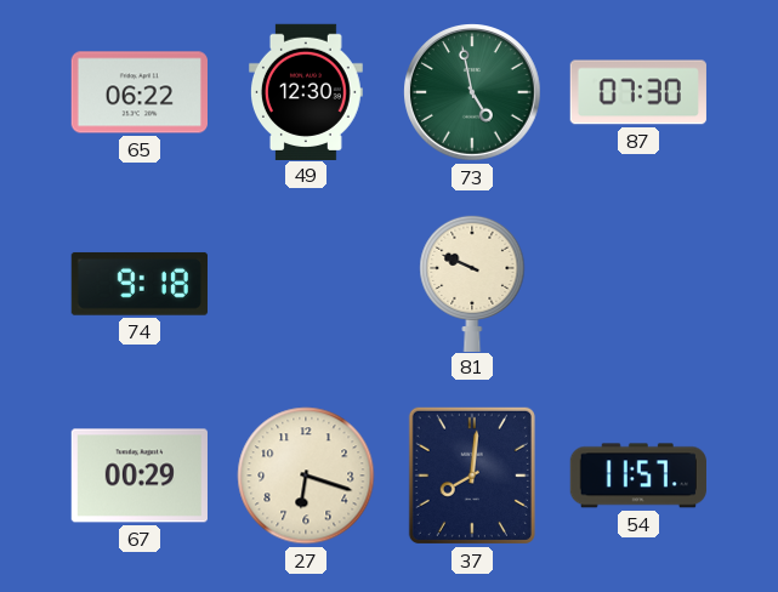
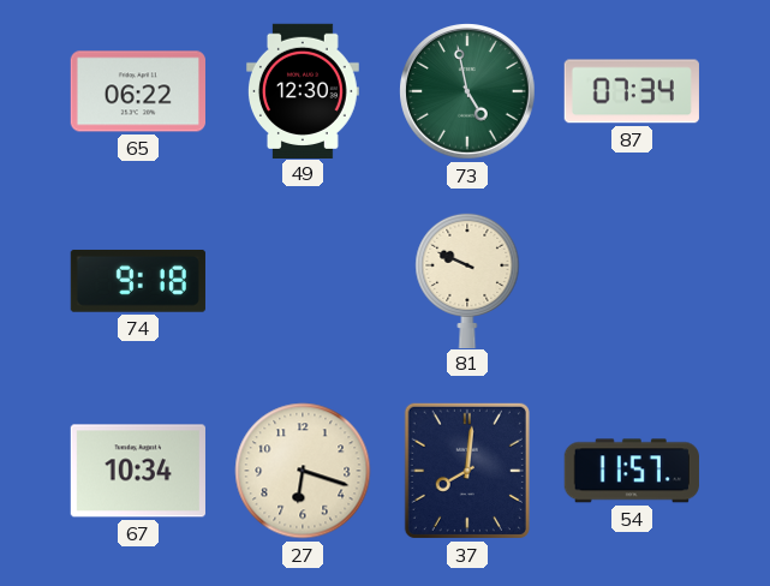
87: 07:30 -> 07:34
67: 00:29 -> 10:34
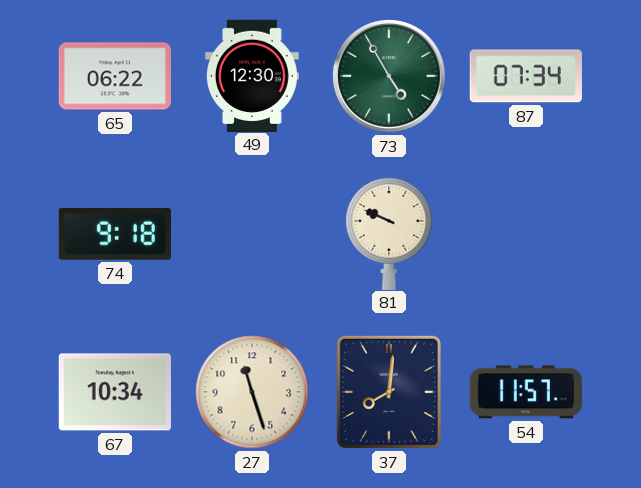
73: 4:58 -> 4:55
27: 6:18 -> 11:27
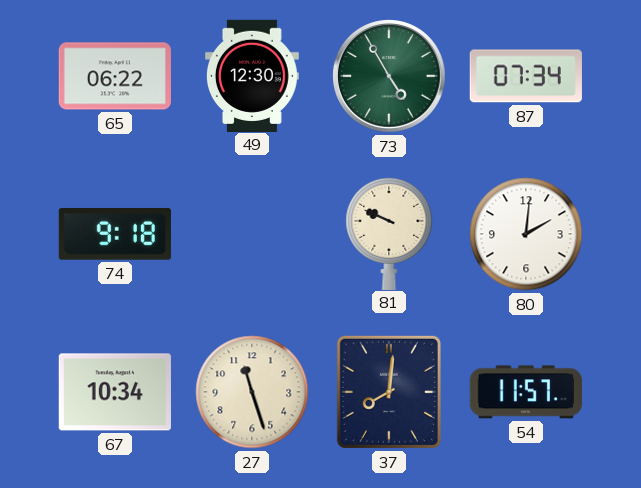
80: none -> 2:01
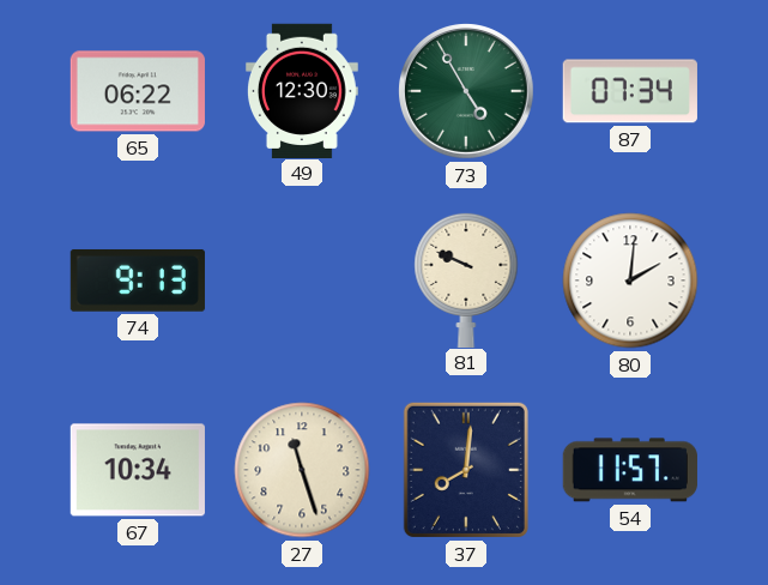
74: 9:18 -> 9:13
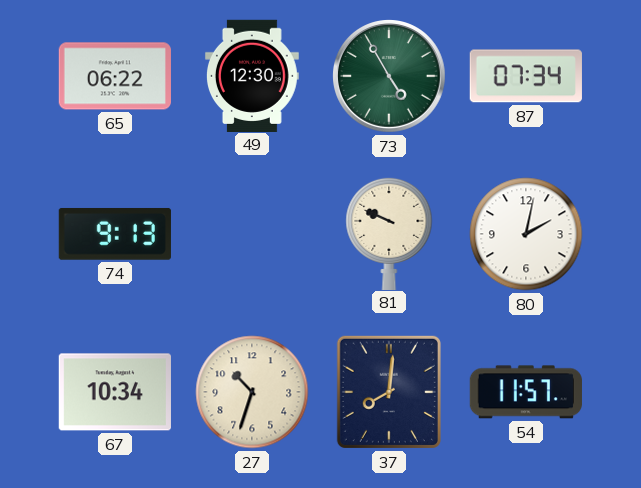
80: 2:01 -> 2:02
27: 11:27 -> 10:33
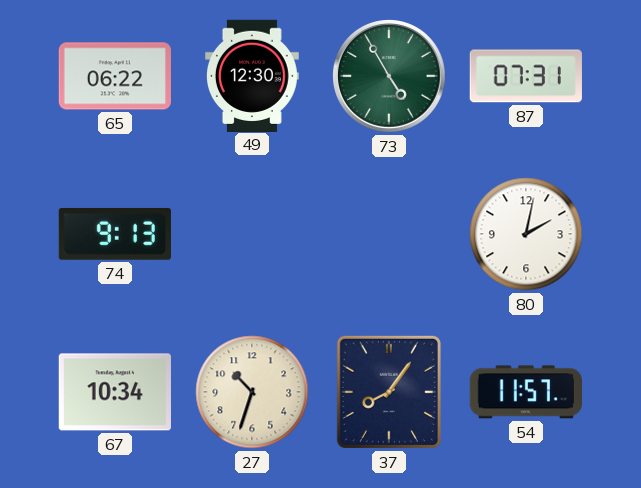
87: 07:34 -> 07:31
81: 9:49 -> none
37: 8:01 -> 8:06
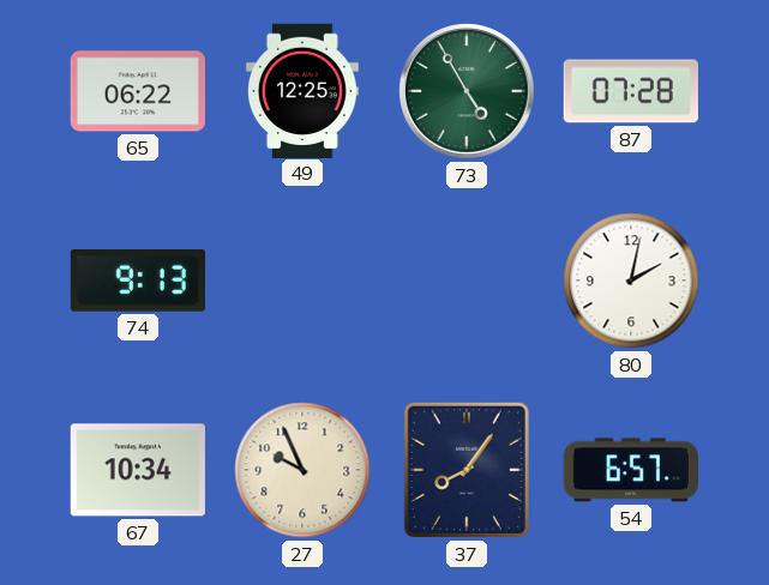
49: 12:30 -> 12:25
87: 07:31 -> 07:28
27: 10:33 -> 9:56
54: 11:57 -> 6:57
